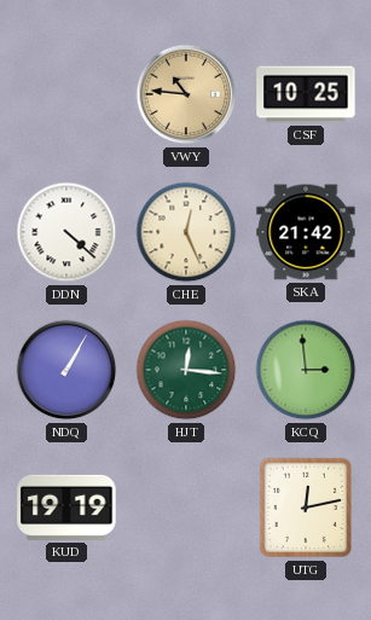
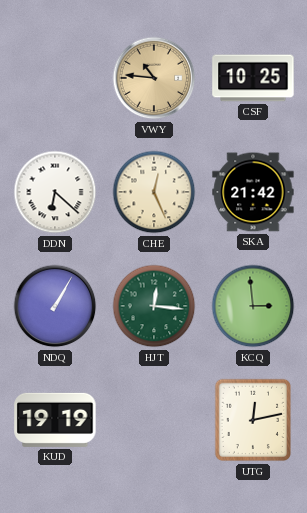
DDN: 4:22 -> 6:22
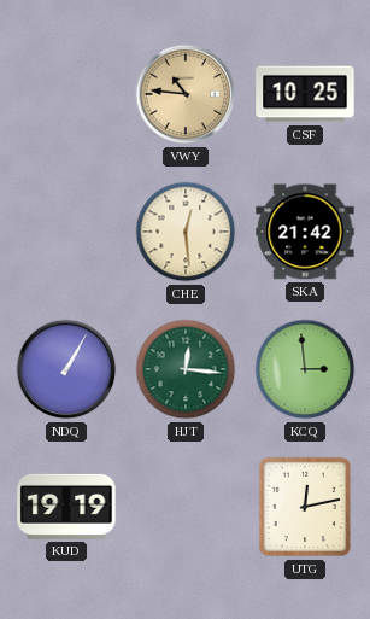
DDN: 6:22 -> none
CHE: 12:26 -> 12:29
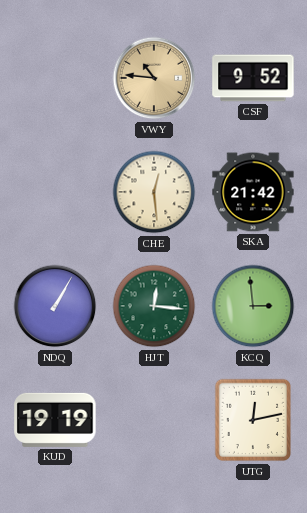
CSF: 10:25 -> 9:52
